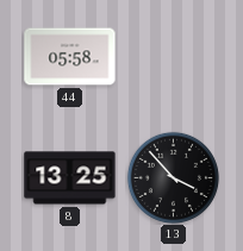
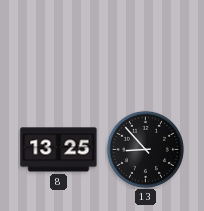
44: 05:58 -> none
13: 3:53 -> 8:53
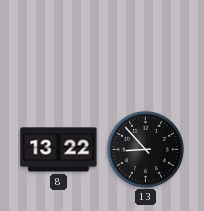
8: 13:25 -> 13:22
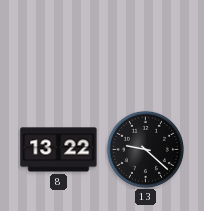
13: 8:53 -> 9:22
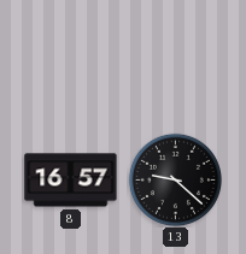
8: 13:22 -> 16:57
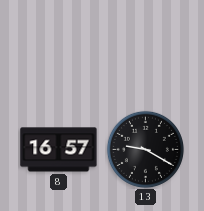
13: 9:22 -> 9:20
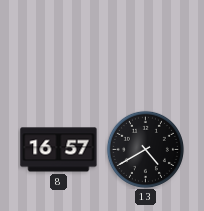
13: 9:20 -> 4:40
